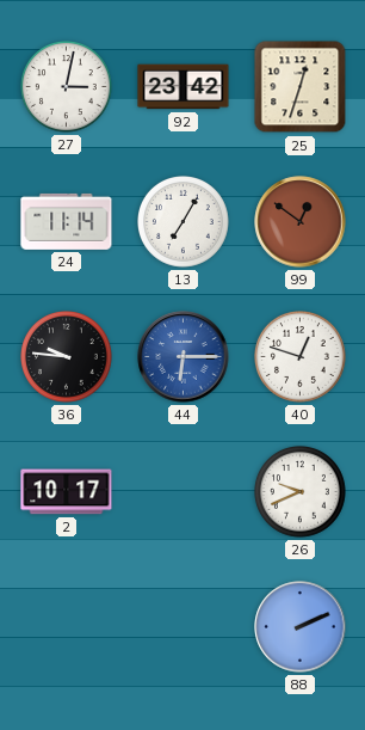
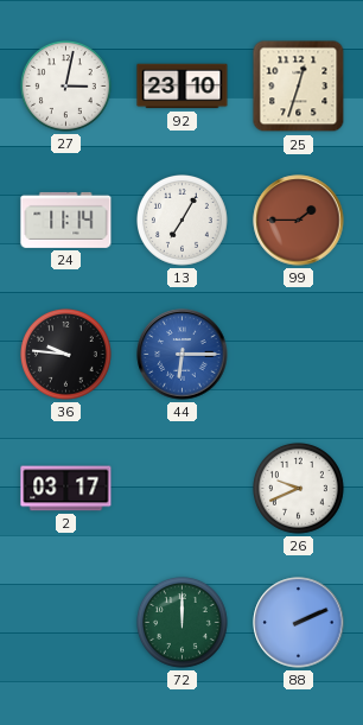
92: 23:42 -> 23:10
99: 12:51 -> 1:45
40: 12:48 -> none
2: 10:17 -> 03:17
72: none -> 12:00
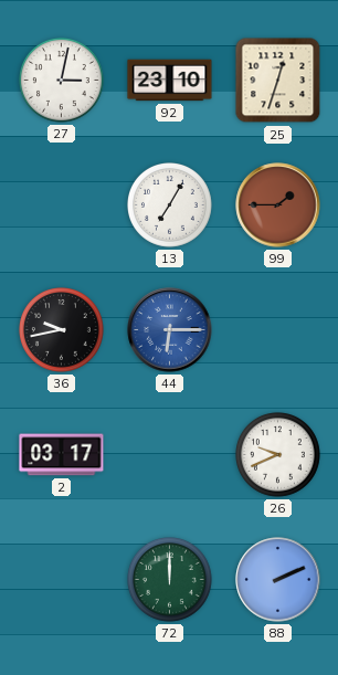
24: 11:14 -> none
36: 9:46 -> 9:43
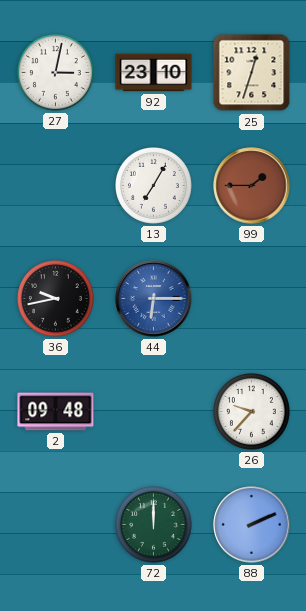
2: 03:17 -> 09:48
26: 9:41 -> 9:37
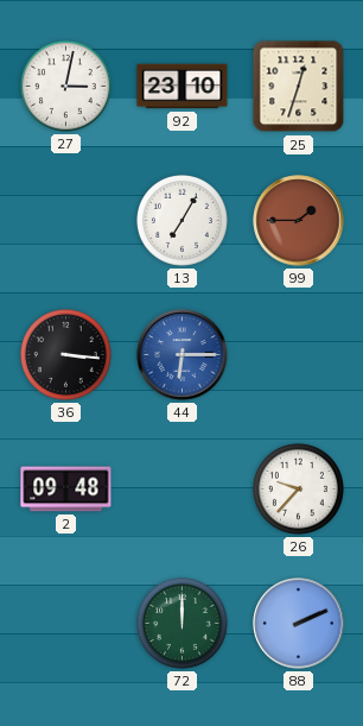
36: 9:43 -> 3:16
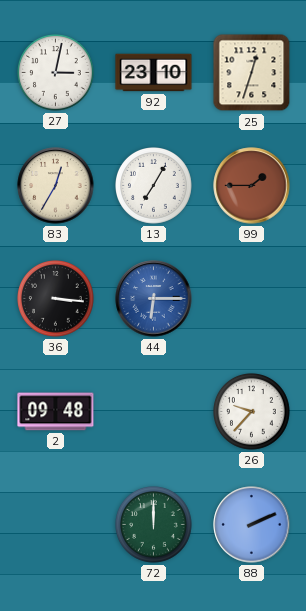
83: none -> 12:35
